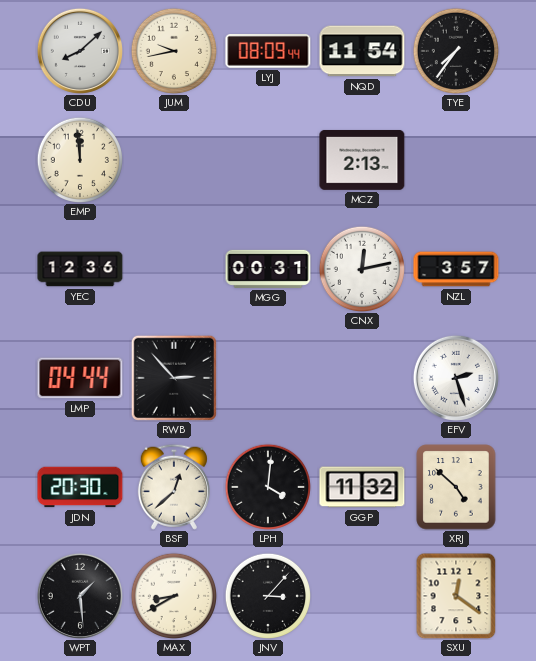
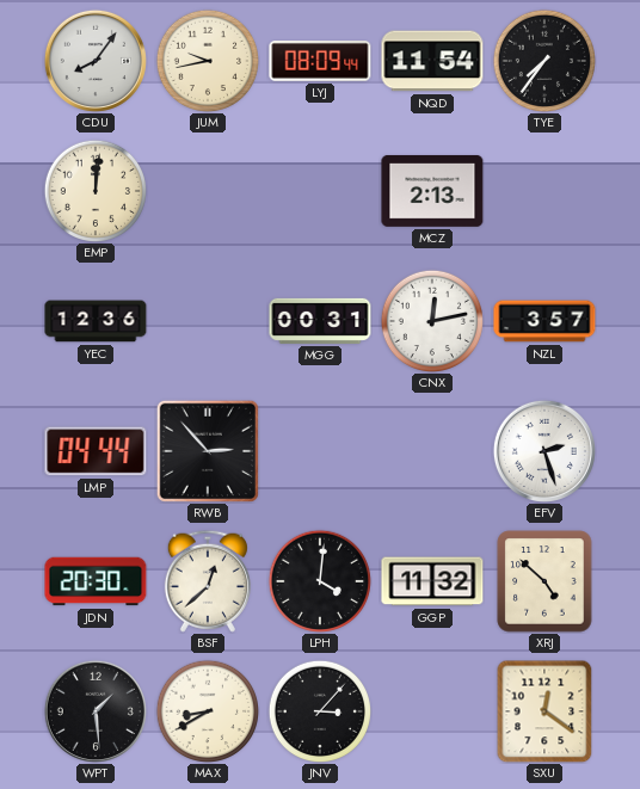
CDU: 8:08 -> 8:06
EMP: 11:59 -> 12:01
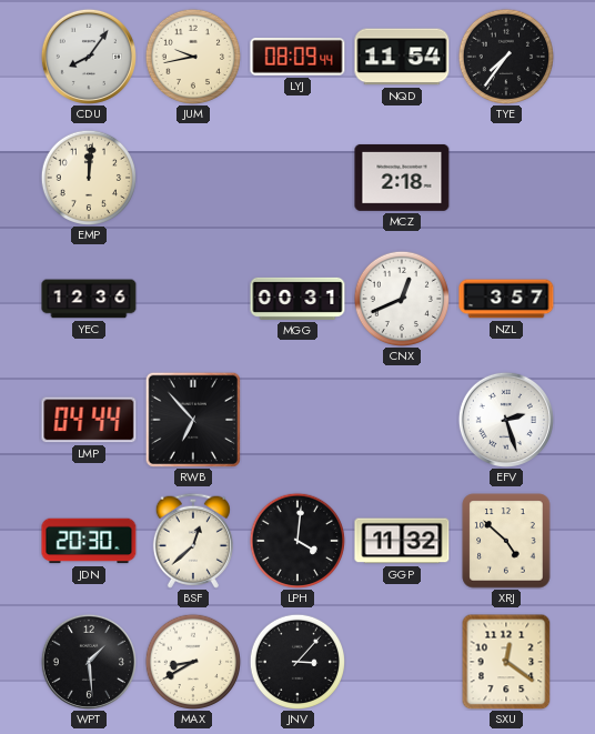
MCZ: 2:13 -> 2:18
CNX: 12:13 -> 12:41
RWB: 2:53 -> 6:53
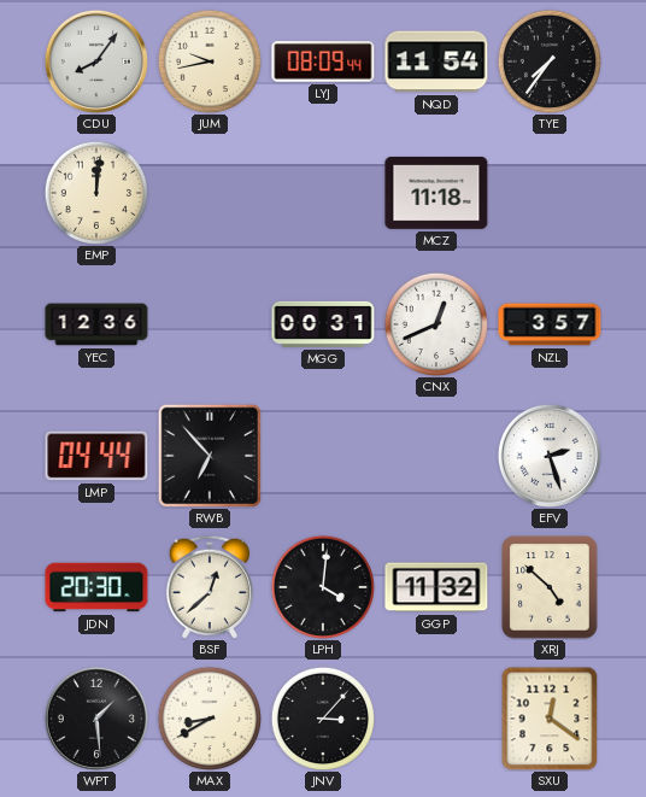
MCZ: 2:18 -> 11:18
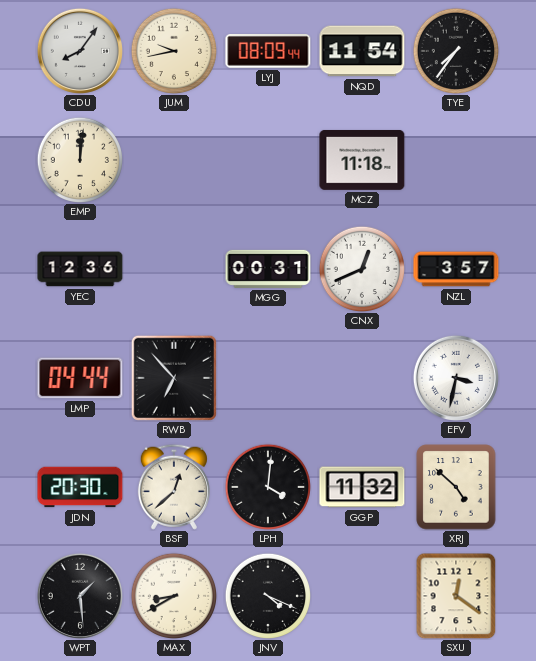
EFV: 2:27 -> 3:32
JNV: 3:07 -> 4:19
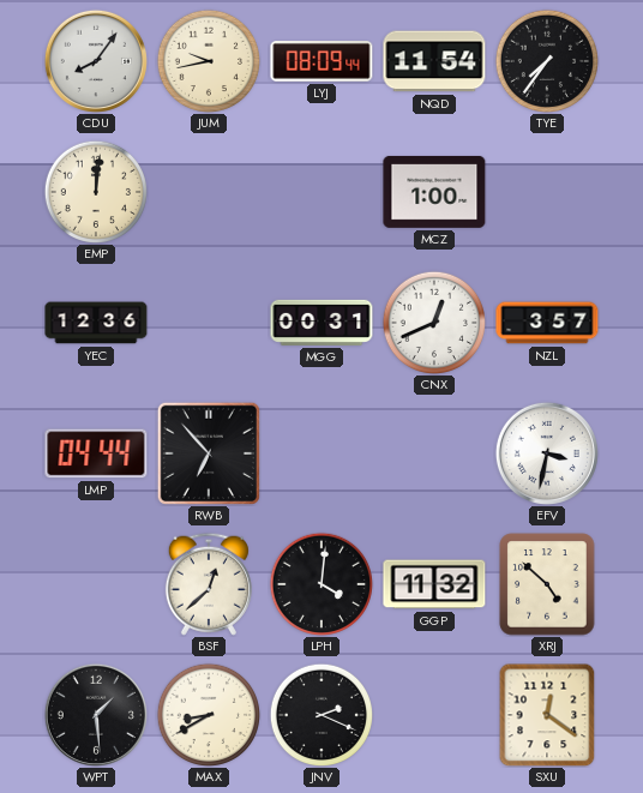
MCZ: 11:18 -> 1:00
JDN: 20:30 -> none
JNV: 4:19 -> 2:19
